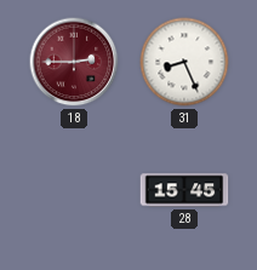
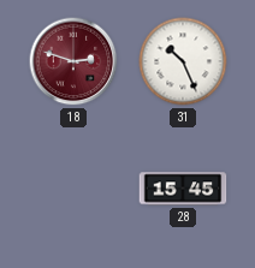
18: 2:45 -> 2:48
31: 8:26 -> 10:26
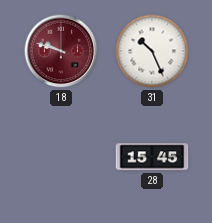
18: 2:48 -> 9:48
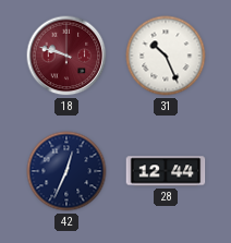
42: none -> 12:34
28: 15:45 -> 12:44
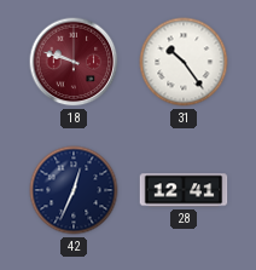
31: 10:26 -> 10:24
28: 12:44 -> 12:41
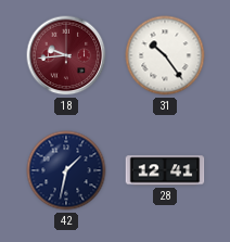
18: 9:48 -> 9:44
42: 12:34 -> 1:32
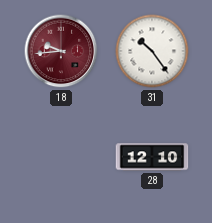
42: 1:32 -> none
28: 12:41 -> 12:10
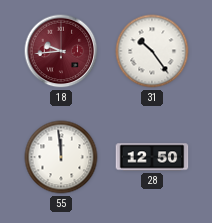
55: none -> 11:59
28: 12:10 -> 12:50
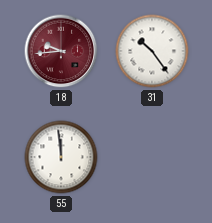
28: 12:50 -> none
